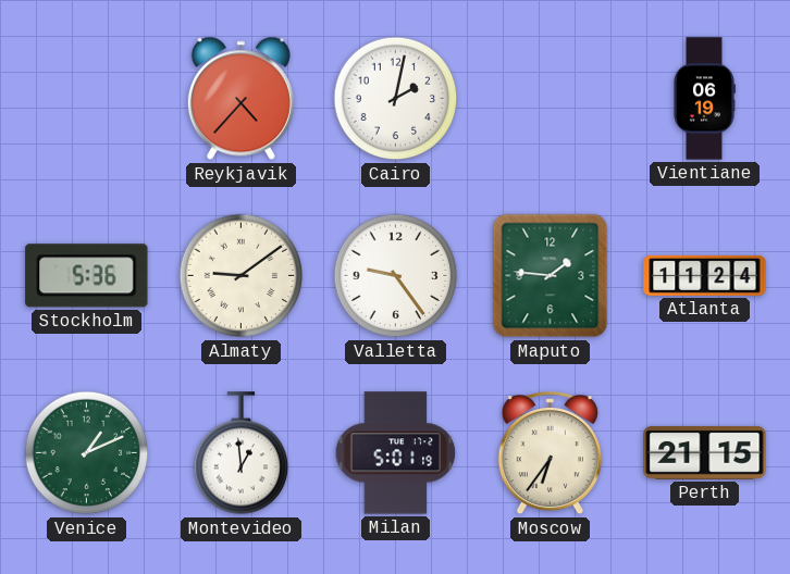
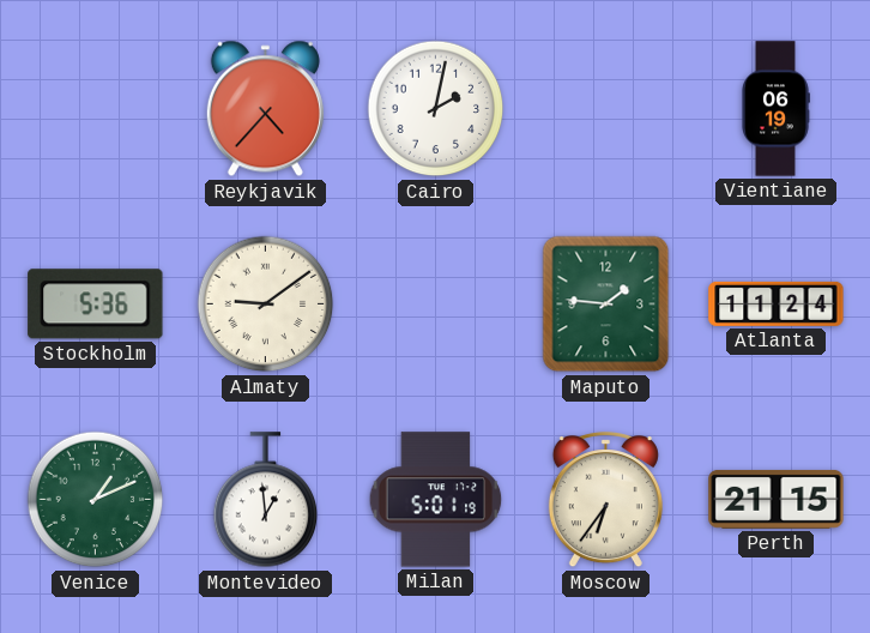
Valletta: 9:24 -> none
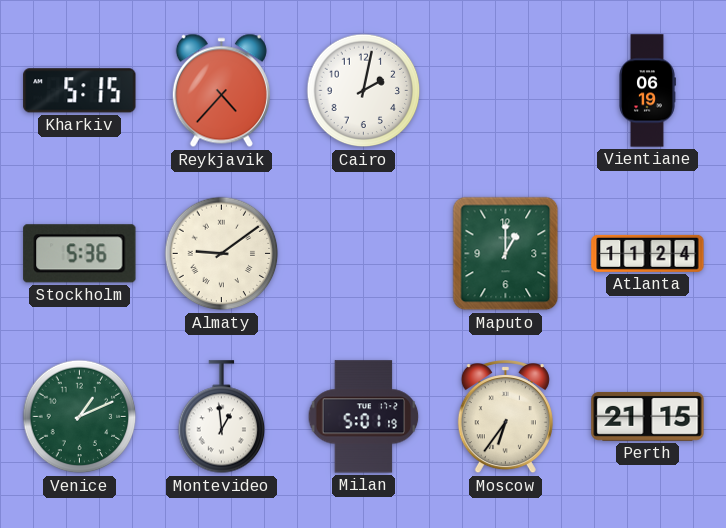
Kharkiv: none -> 5:15
Maputo: 1:46 -> 1:00
